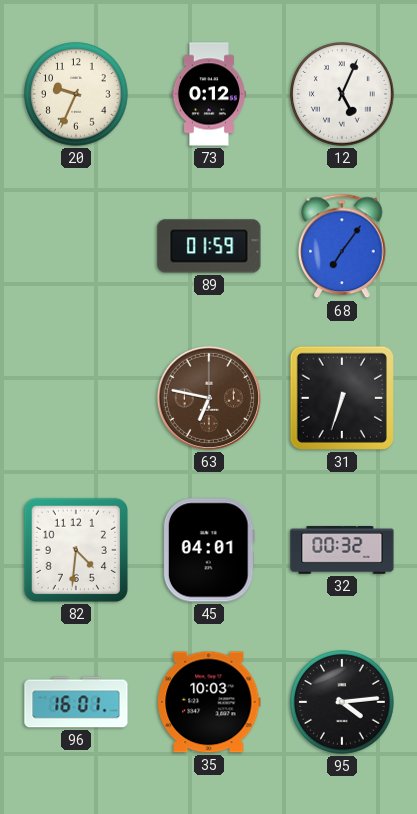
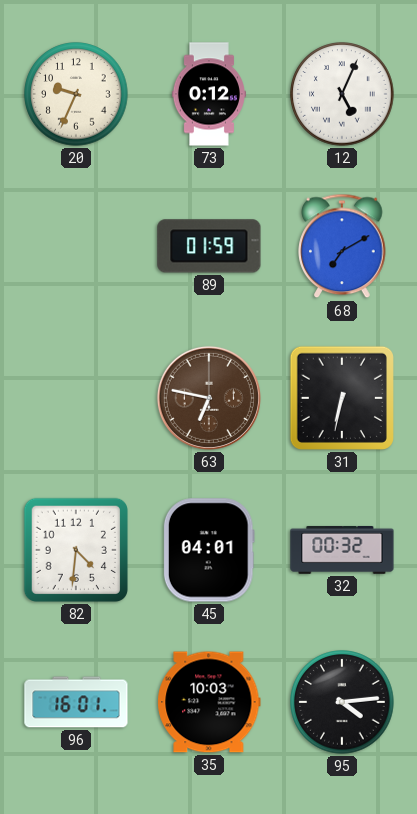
68: 7:06 -> 7:10
31: 6:33 -> 6:32
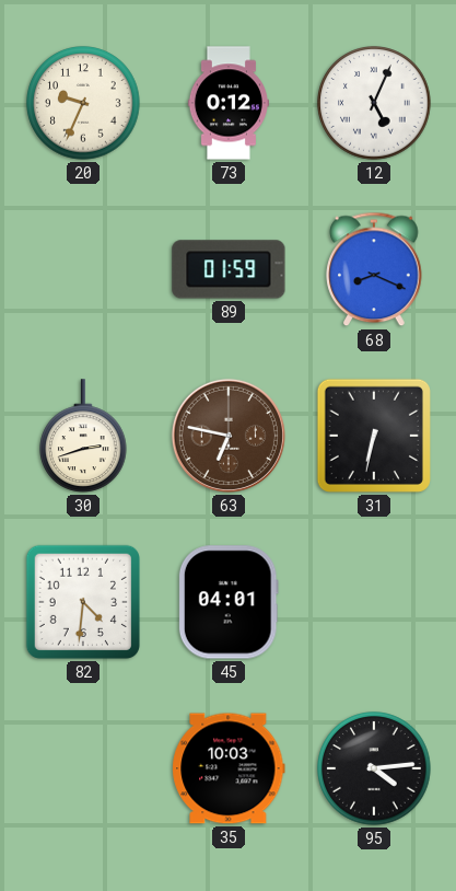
68: 7:10 -> 8:19
30: none -> 2:42
32: 00:32 -> none
96: 16:01 -> none
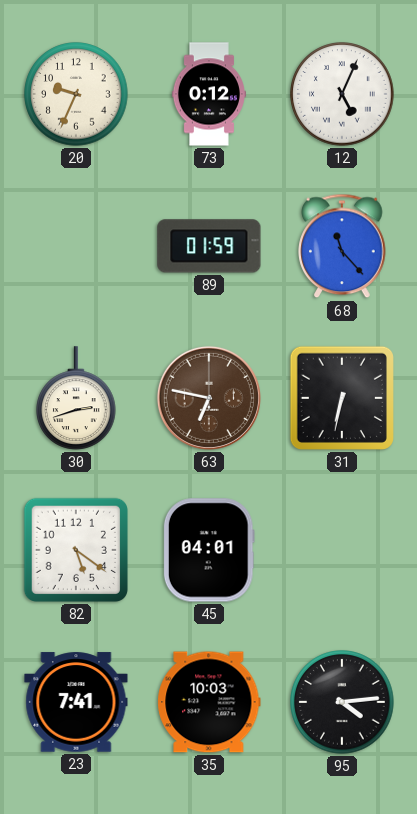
68: 8:19 -> 11:23
82: 4:31 -> 5:21
23: none -> 7:41
